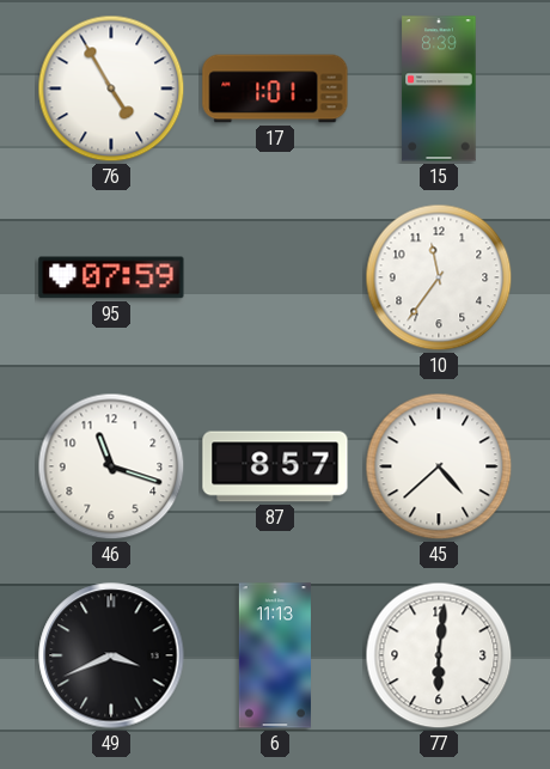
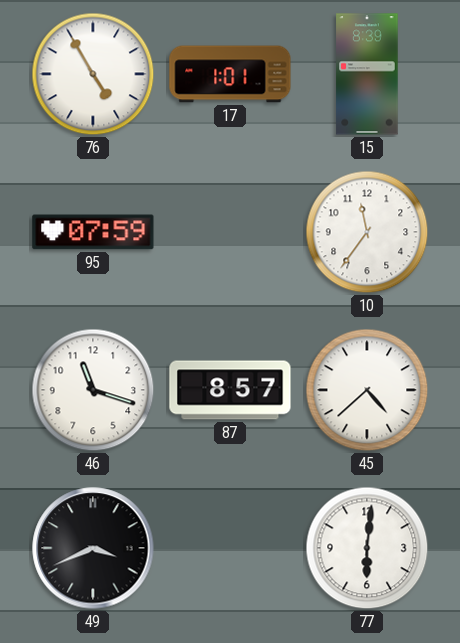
6: 11:13 -> none
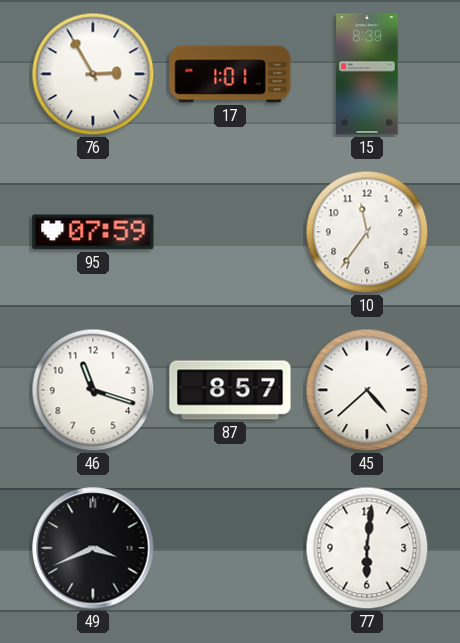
76: 4:55 -> 2:55
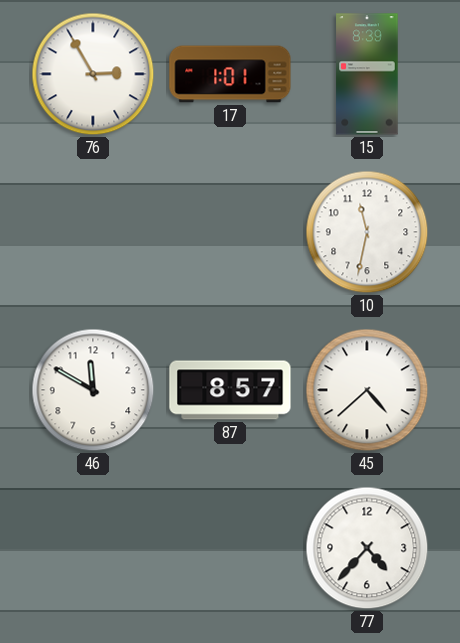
95: 07:59 -> none
10: 11:36 -> 11:32
46: 11:18 -> 11:50
49: 3:41 -> none
77: 6:01 -> 4:37
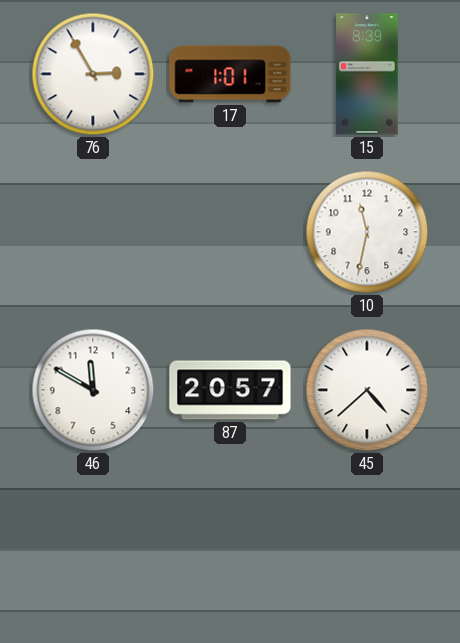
87: 8:57 -> 20:57
77: 4:37 -> none
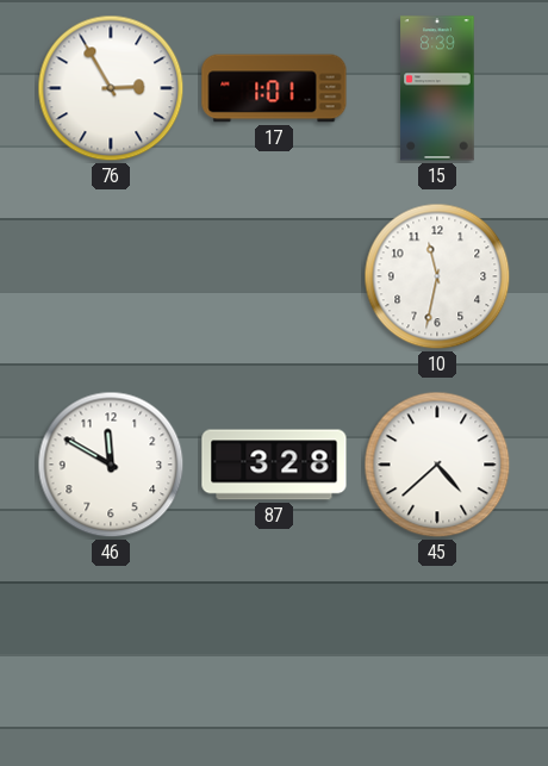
87: 20:57 -> 3:28
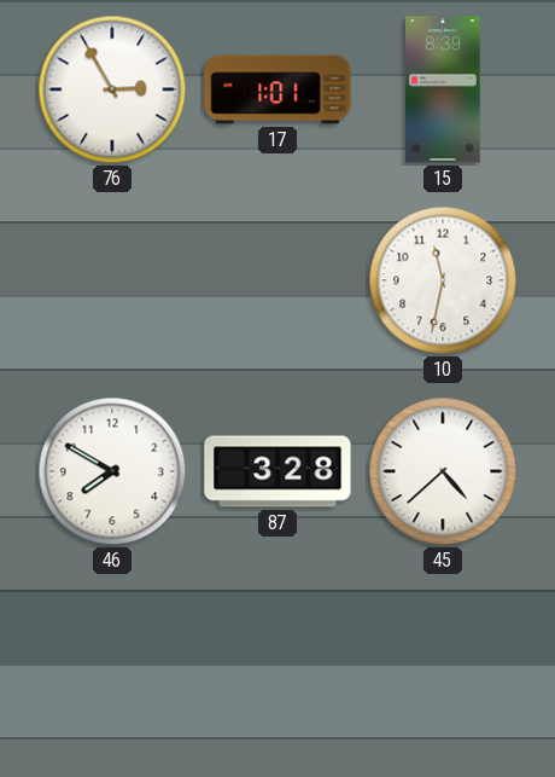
46: 11:50 -> 7:50
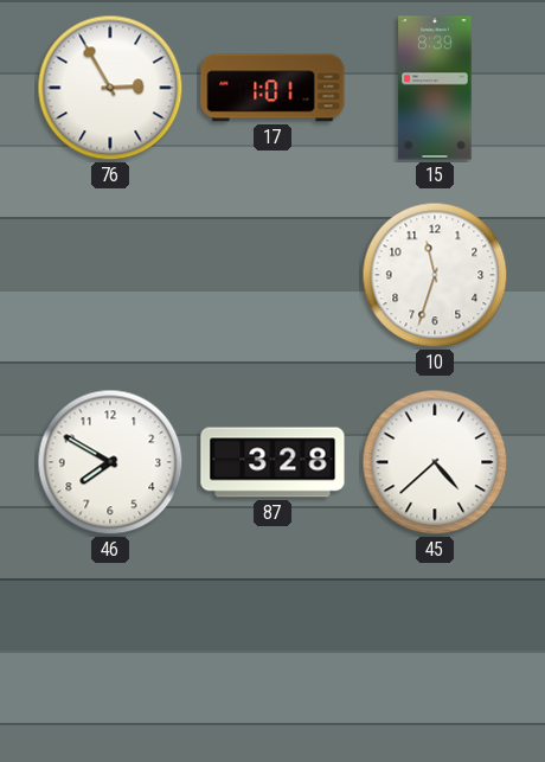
10: 11:32 -> 11:33
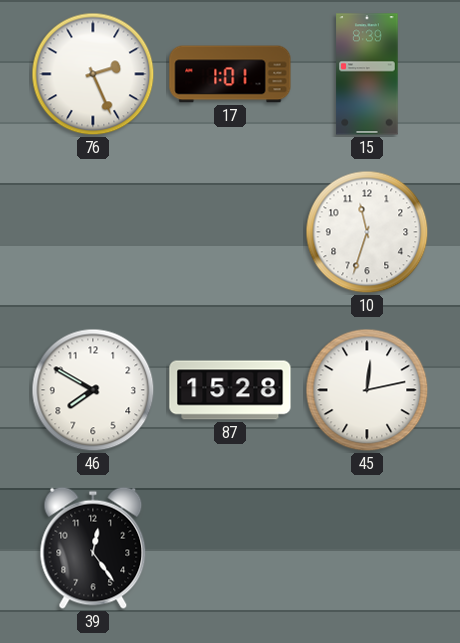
76: 2:55 -> 2:26
87: 3:28 -> 15:28
45: 4:38 -> 12:13
39: none -> 12:24
